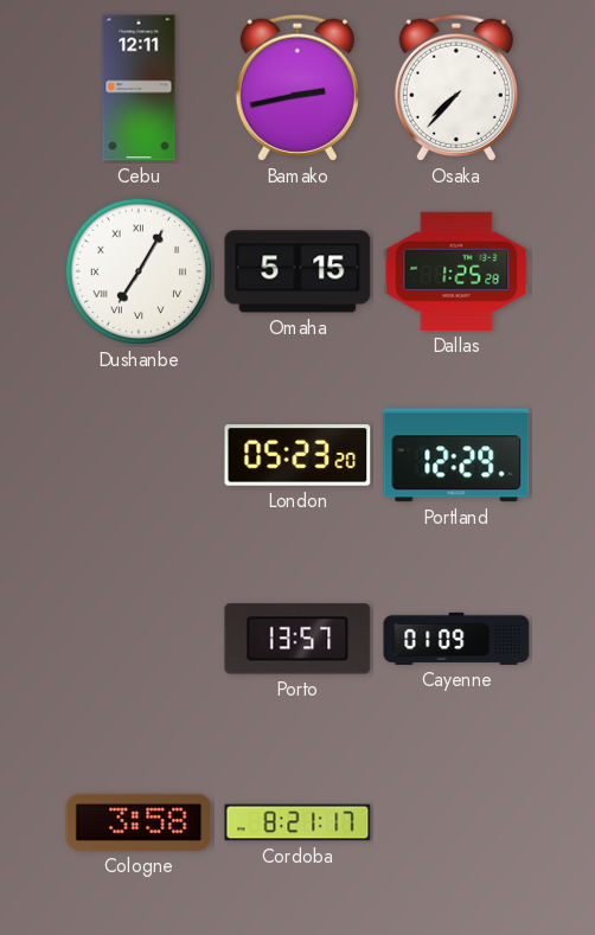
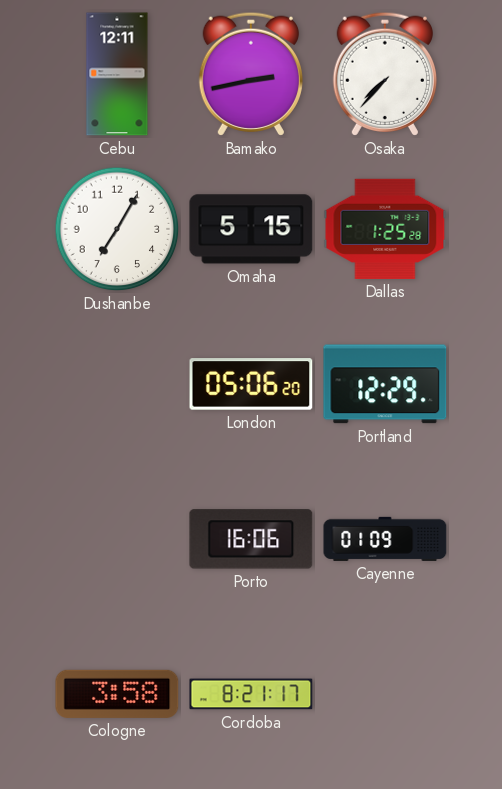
Dushanbe numerals: Roman -> Arabic
London: 05:23 -> 05:06
Porto: 13:57 -> 16:06
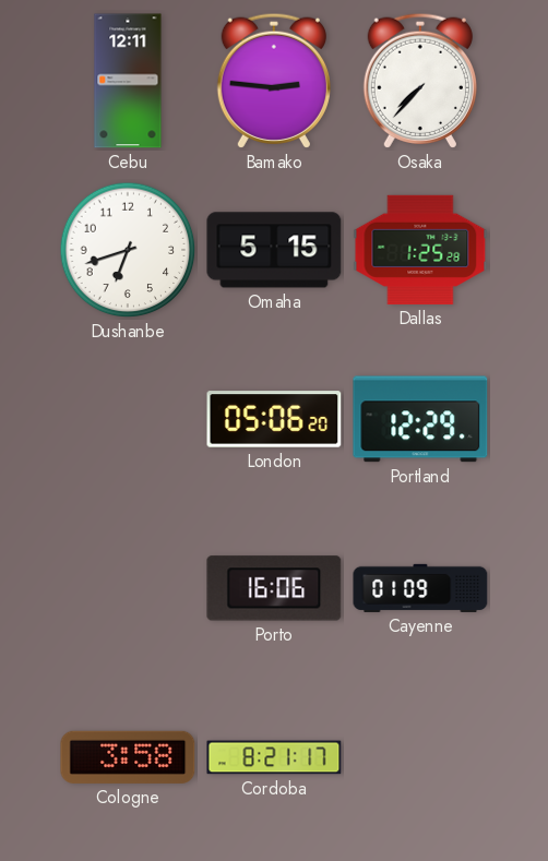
Bamako: 2:43 -> 2:46
Dushanbe: 7:05 -> 6:42
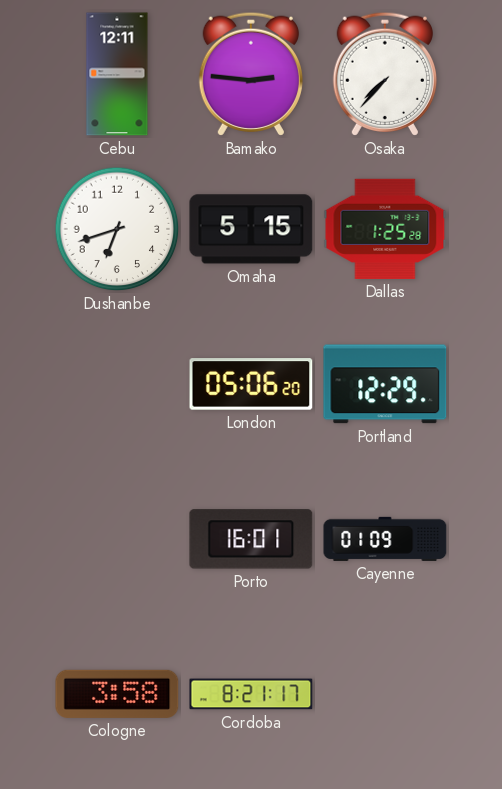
Porto: 16:06 -> 16:01
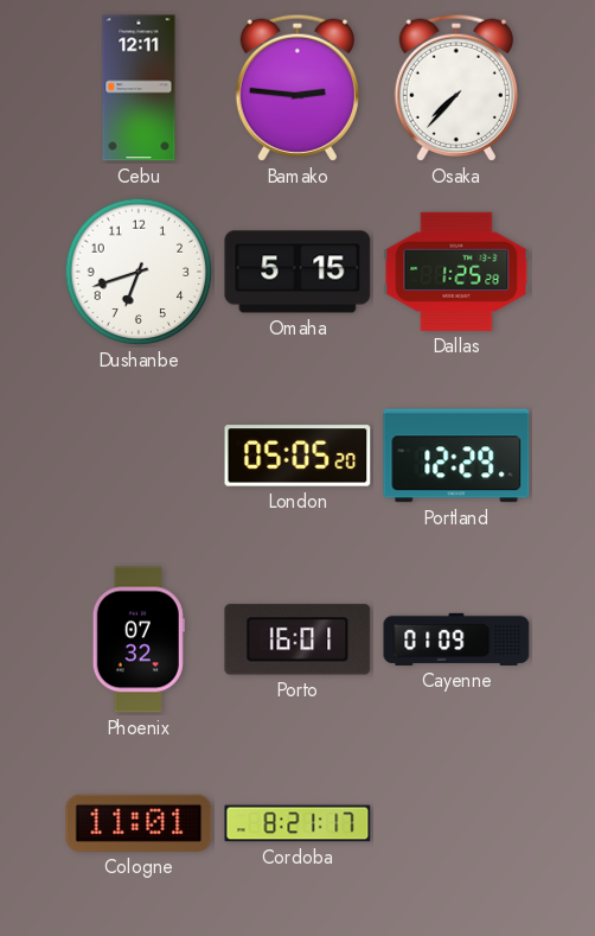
London: 05:06 -> 05:05
Phoenix: none -> 07:32
Cologne: 3:58 -> 11:01
